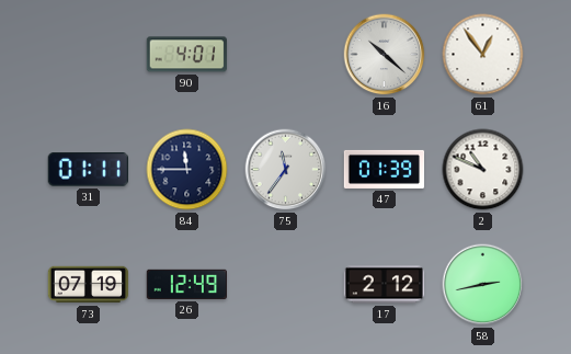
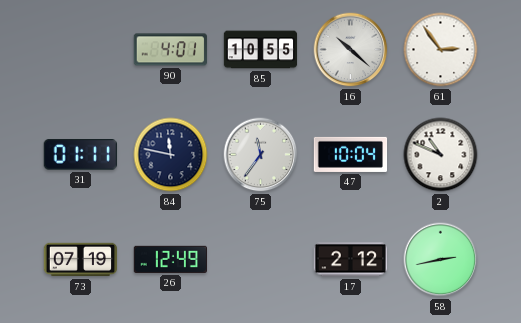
85: none -> 10:55
61: 12:54 -> 2:54
84: 11:45 -> 11:47
47: 01:39 -> 10:04
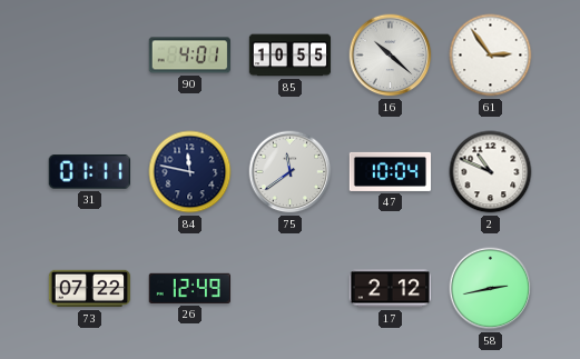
75: 11:36 -> 11:39
73: 07:19 -> 07:22
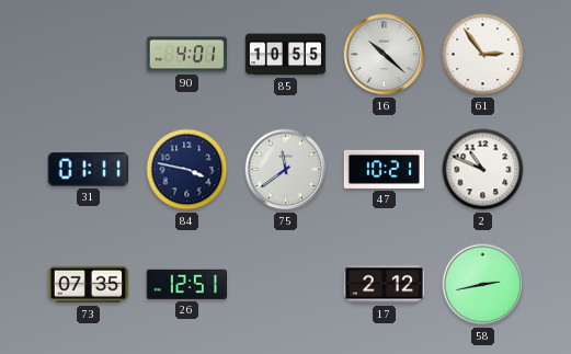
84: 11:47 -> 3:47
47: 10:04 -> 10:21
73: 07:22 -> 07:35
26: 12:49 -> 12:51
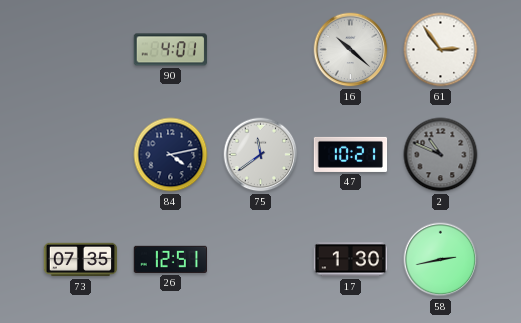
85: 10:55 -> none
31: 01:11 -> none
84: 3:47 -> 4:13
2 dial: white -> grey
17: 2:12 -> 1:30
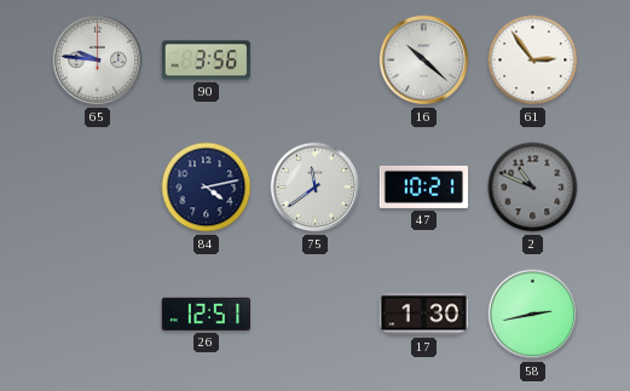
65: none -> 9:46
90: 4:01 -> 3:56
73: 07:35 -> none
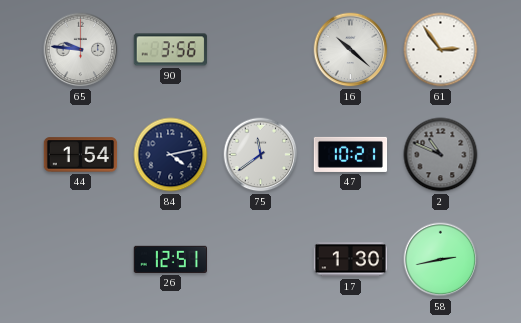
44: none -> 1:54
